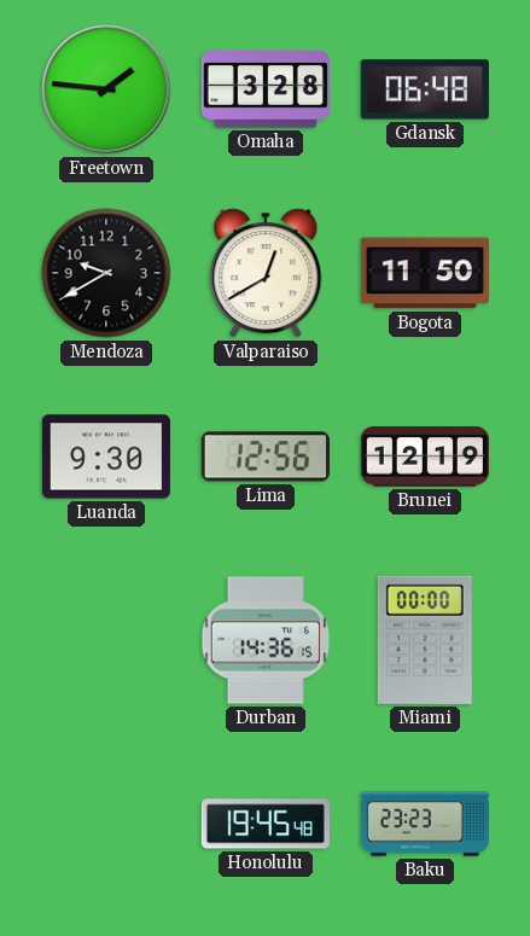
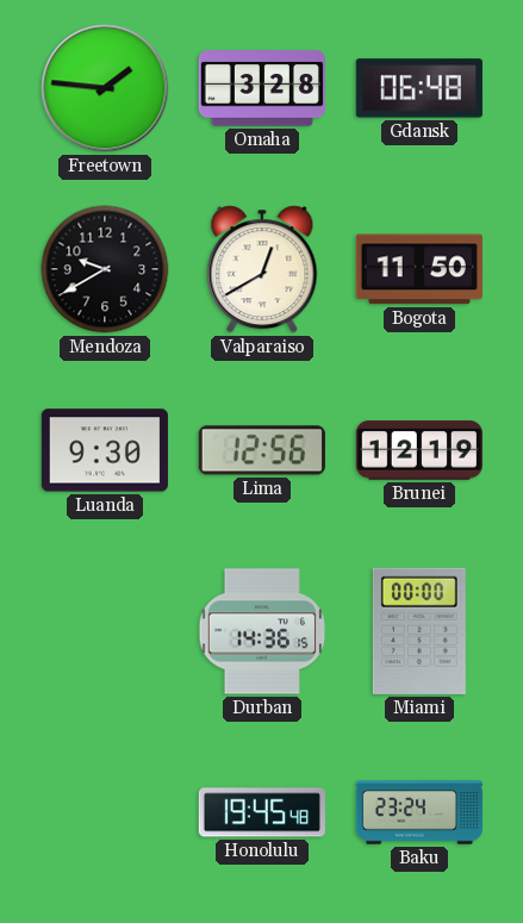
Baku: 23:23 -> 23:24
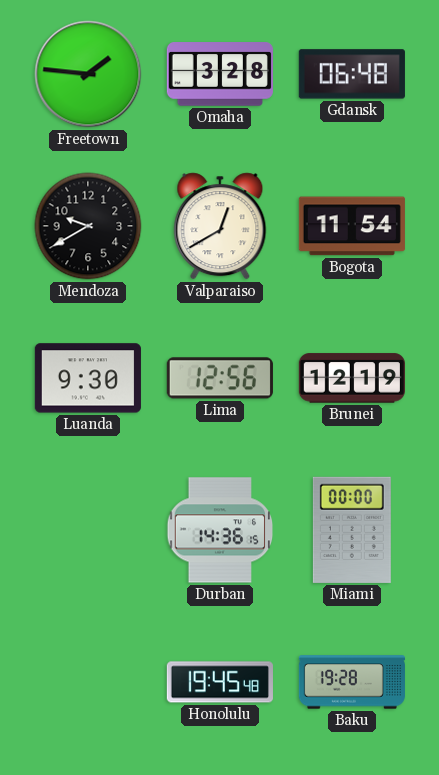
Bogota: 11:50 -> 11:54
Baku: 23:24 -> 19:28
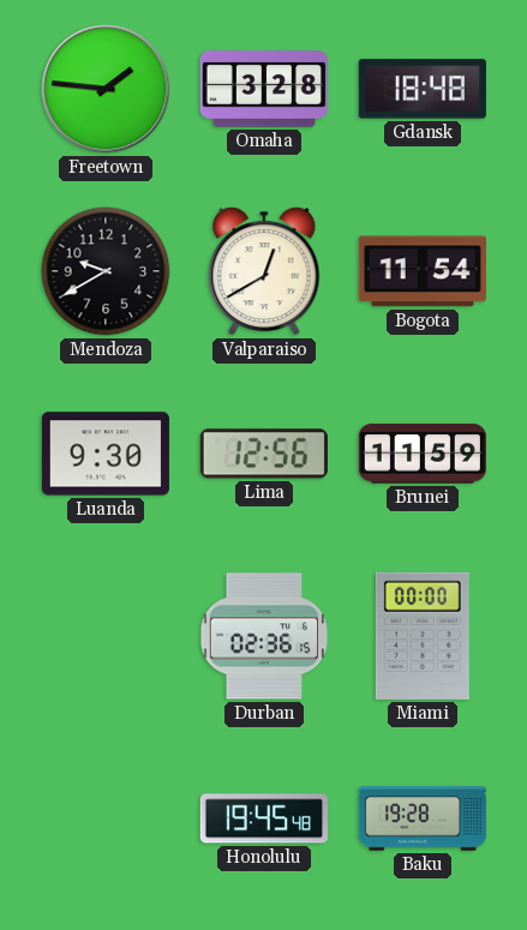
Gdansk: 06:48 -> 18:48
Brunei: 12:19 -> 11:59
Durban: 14:36 -> 02:36
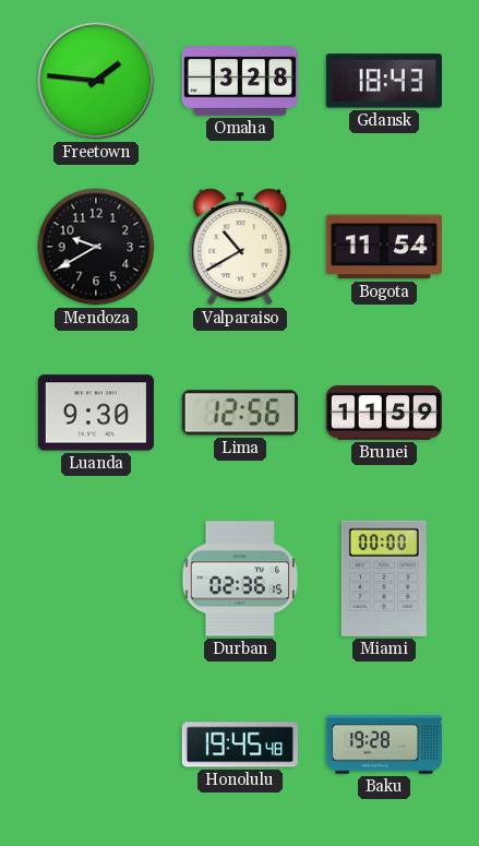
Gdansk: 18:48 -> 18:43
Valparaiso: 12:40 -> 10:40
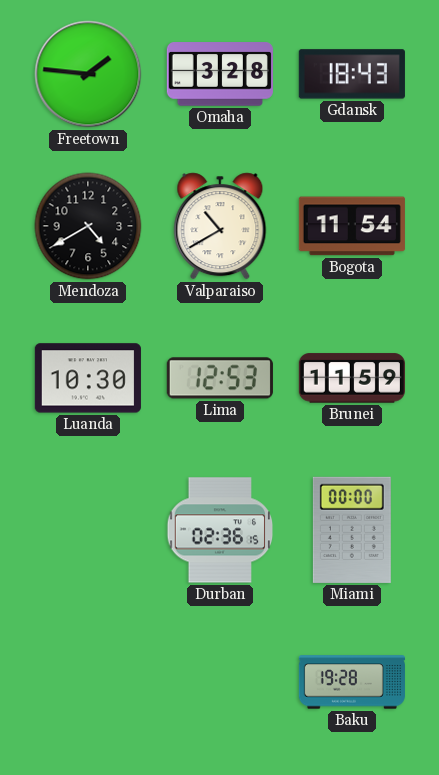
Mendoza: 9:40 -> 4:40
Luanda: 9:30 -> 10:30
Lima: 12:56 -> 12:53
Honolulu: 19:45 -> none
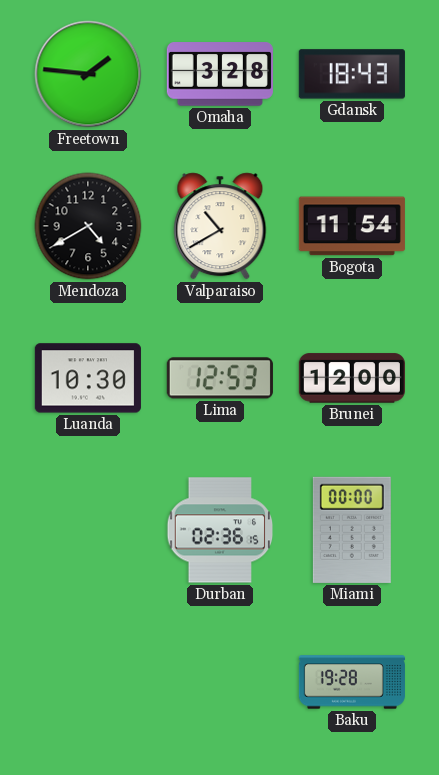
Brunei: 11:59 -> 12:00
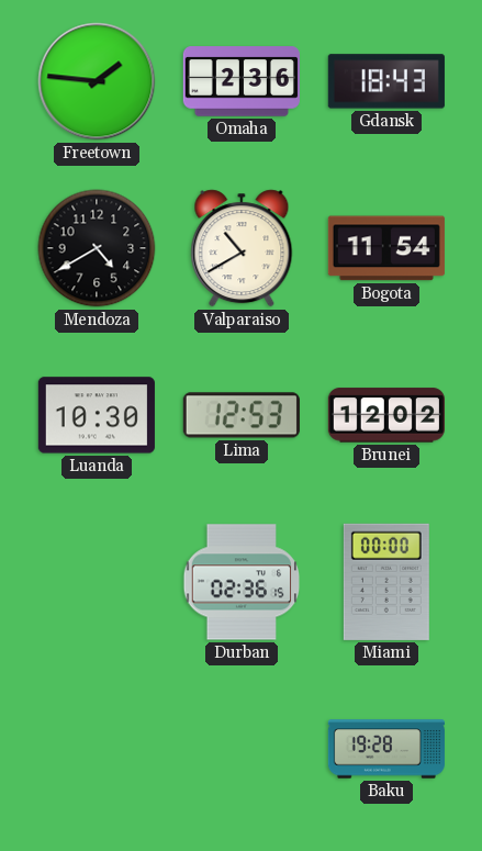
Omaha: 3:28 -> 2:36
Brunei: 12:00 -> 12:02
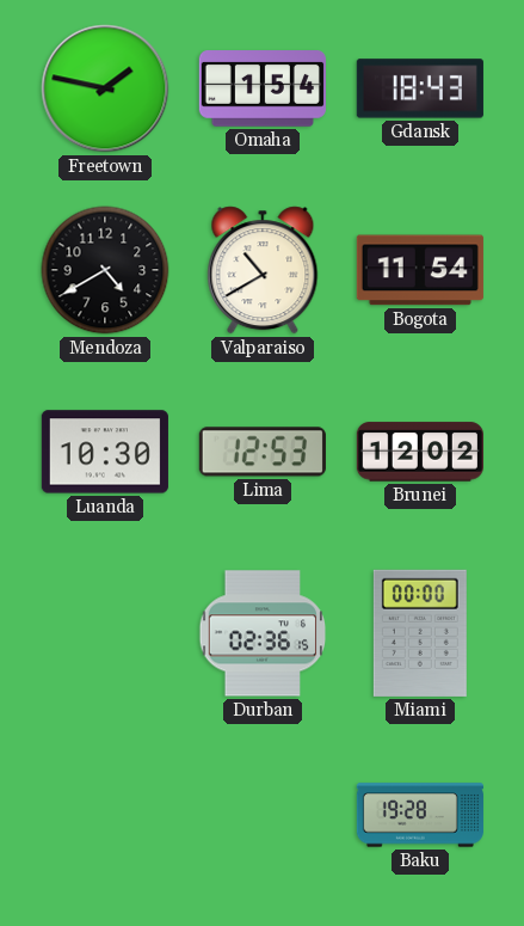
Freetown: 1:46 -> 1:47
Omaha: 2:36 -> 1:54
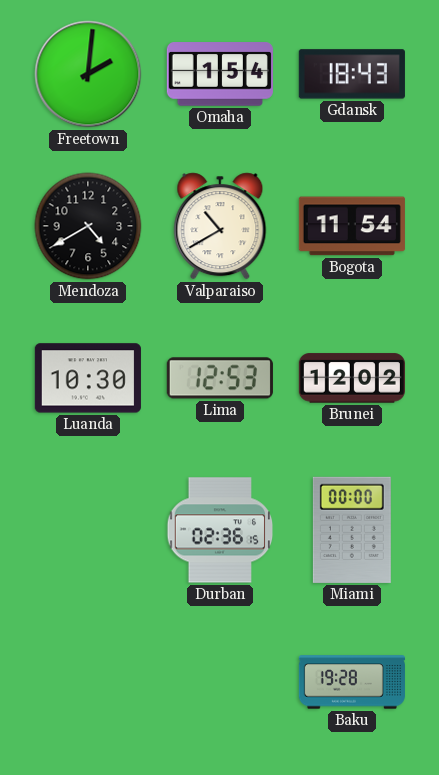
Freetown: 1:47 -> 2:01
